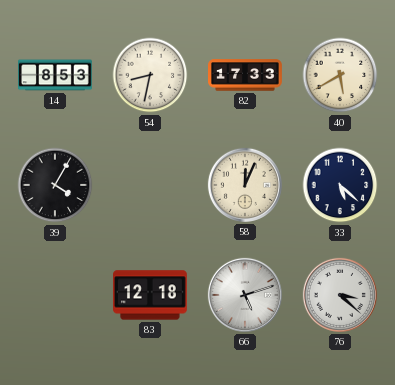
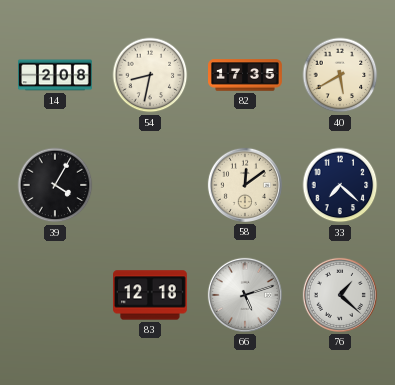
14: 8:53 -> 2:08
82: 17:33 -> 17:35
58: 12:04 -> 12:09
33: 5:22 -> 7:22
76: 3:22 -> 1:22
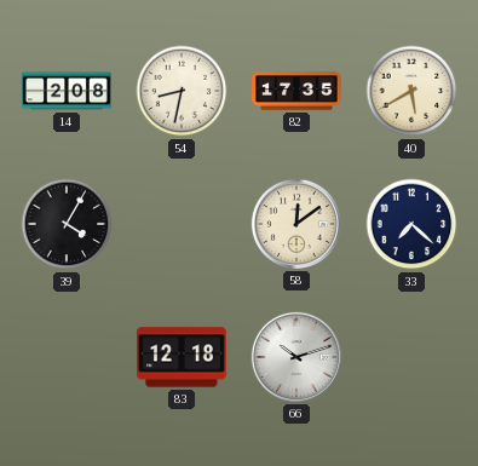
66: 5:12 -> 10:12
76: 1:22 -> none
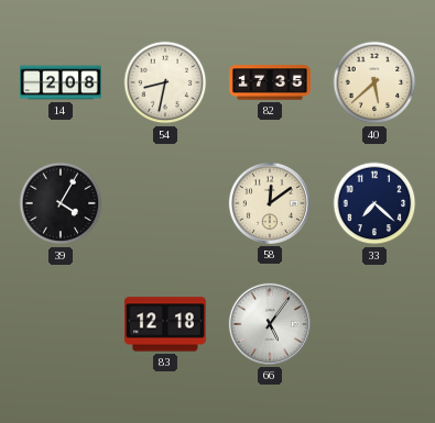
40: 5:40 -> 5:38
66: 10:12 -> 5:06
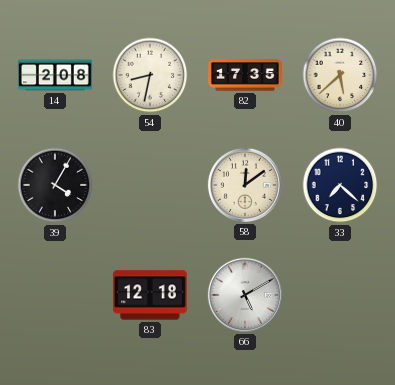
66: 5:06 -> 5:10
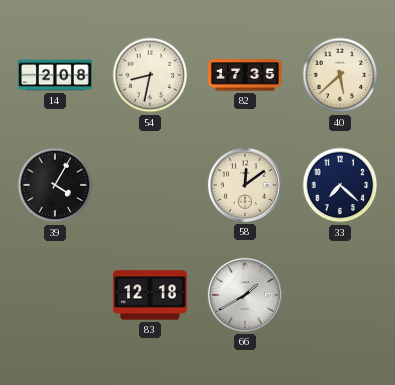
66: 5:10 -> 1:40
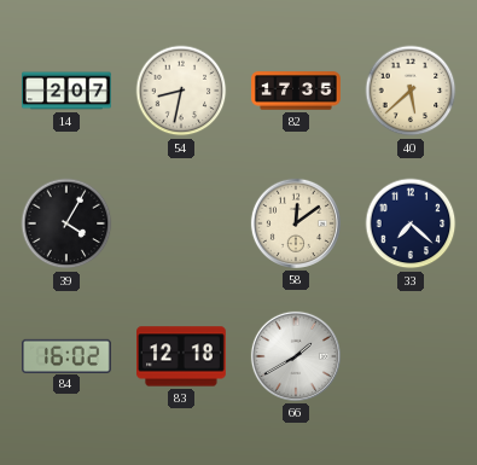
14: 2:08 -> 2:07
84: none -> 16:02
